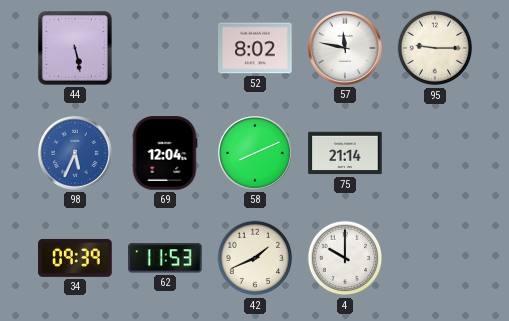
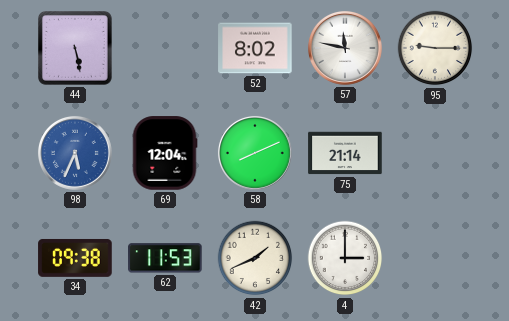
34: 09:39 -> 09:38
4: 10:00 -> 3:00
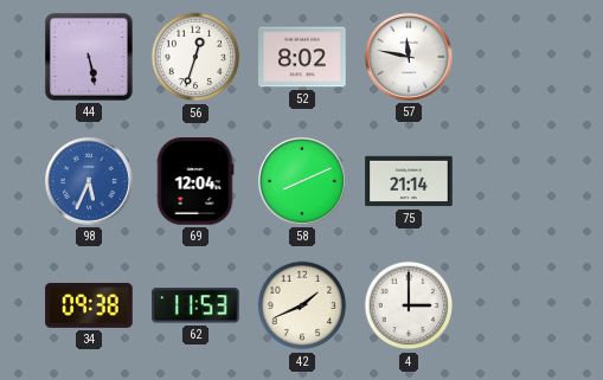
56: none -> 12:33
95: 9:15 -> none
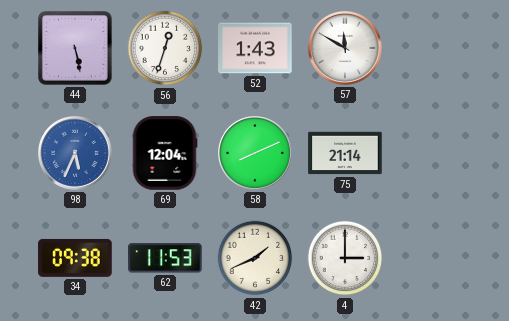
52: 8:02 -> 1:43
57: 11:47 -> 11:50
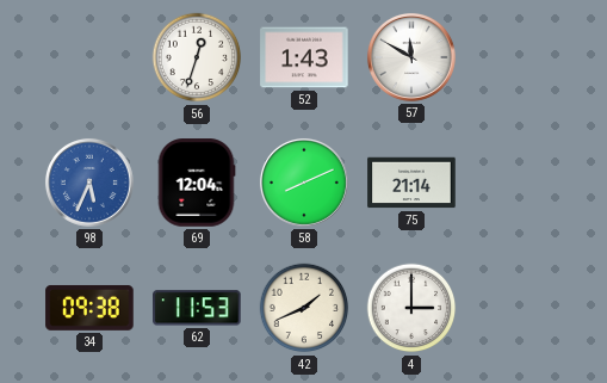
44: 5:28 -> none
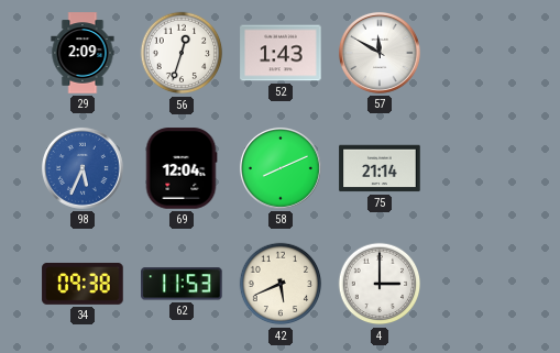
29: none -> 2:09
42: 1:41 -> 5:41
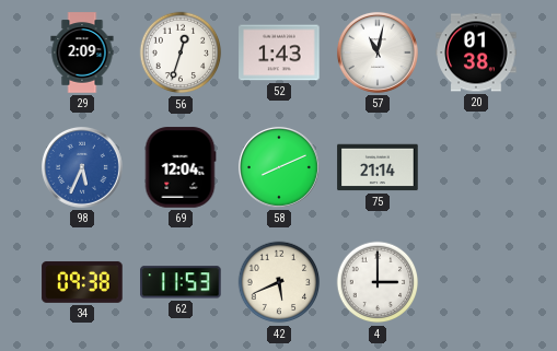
57: 11:50 -> 11:02
20: none -> 01:38
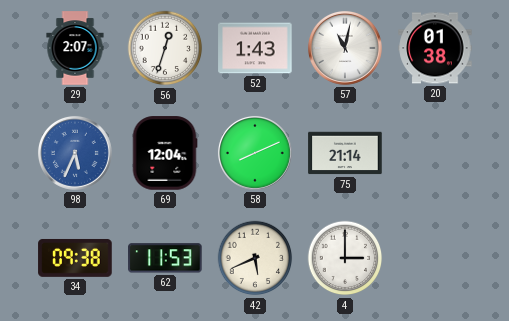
29: 2:09 -> 2:07
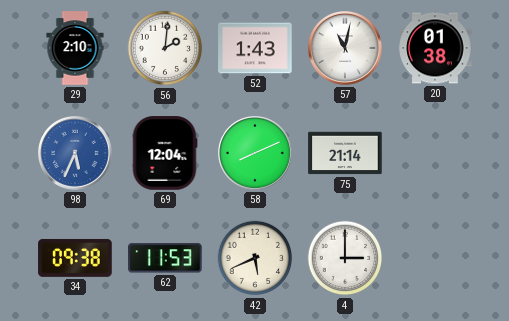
29: 2:07 -> 2:10
56: 12:33 -> 2:01
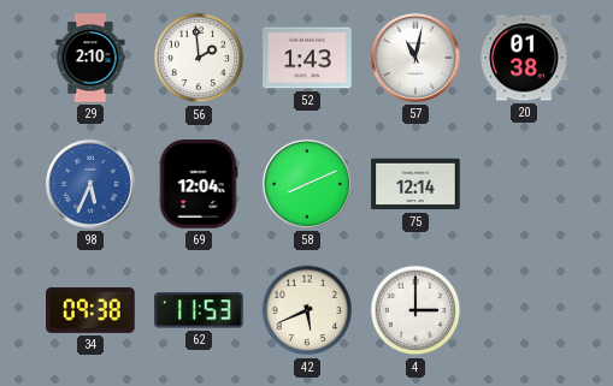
56: 2:01 -> 1:59
75: 21:14 -> 12:14
